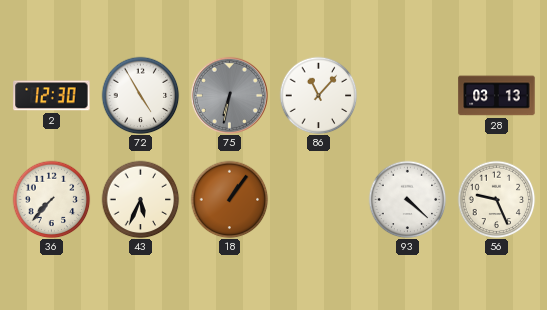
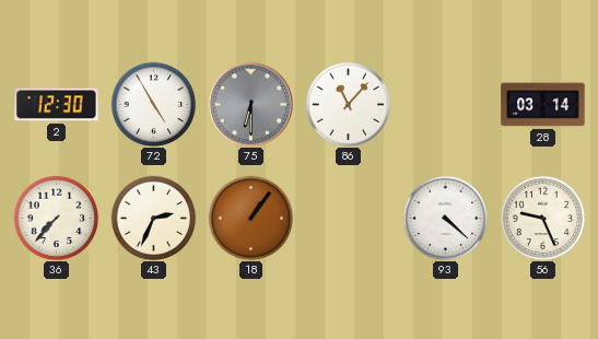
75: 6:32 -> 6:30
28: 03:13 -> 03:14
43: 5:34 -> 2:34
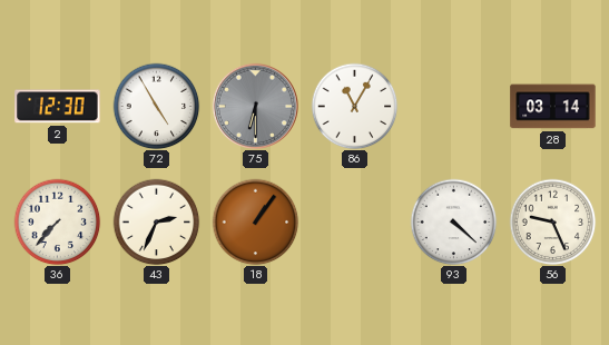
86: 11:07 -> 11:05
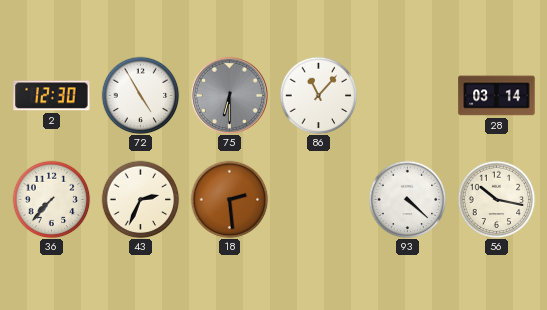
86: 11:05 -> 11:07
18: 1:06 -> 2:29
56: 9:26 -> 10:17
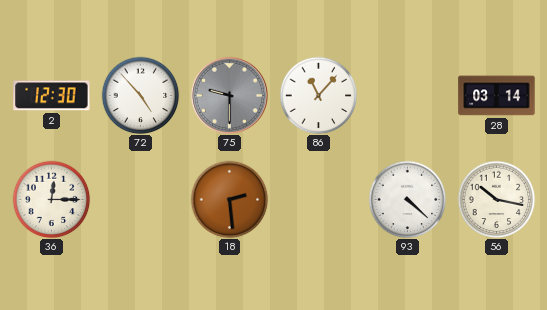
72: 4:55 -> 4:53
75: 6:30 -> 9:30
36: 7:37 -> 12:15
43: 2:34 -> none
